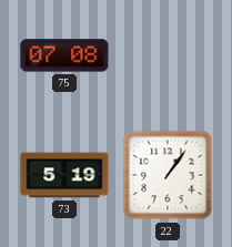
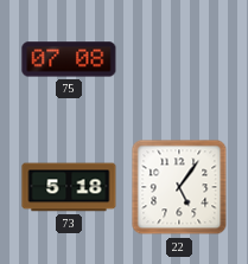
73: 5:19 -> 5:18
22: 1:06 -> 5:06
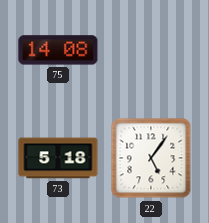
75: 07:08 -> 14:08
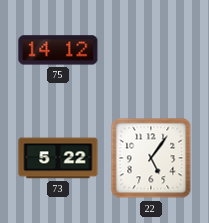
75: 14:08 -> 14:12
73: 5:18 -> 5:22
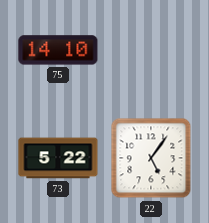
75: 14:12 -> 14:10
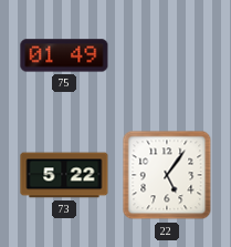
75: 14:10 -> 01:49
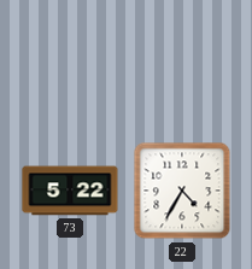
75: 01:49 -> none
22: 5:06 -> 4:35
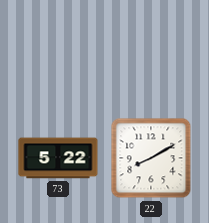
22: 4:35 -> 8:10
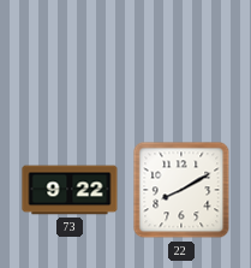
73: 5:22 -> 9:22
